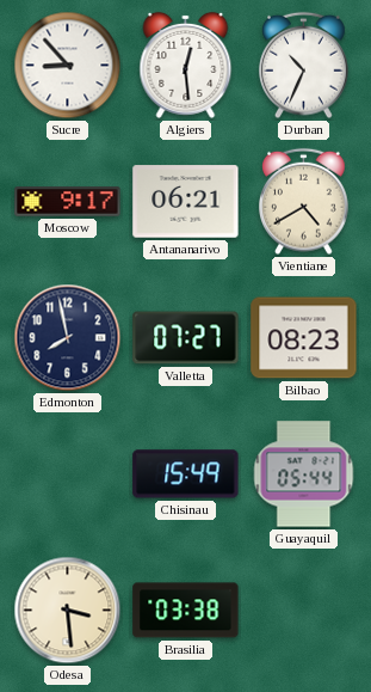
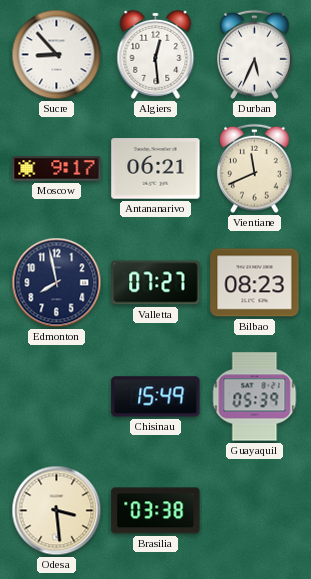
Durban: 10:34 -> 5:34
Vientiane: 4:40 -> 11:41
Guayaquil: 05:44 -> 05:39
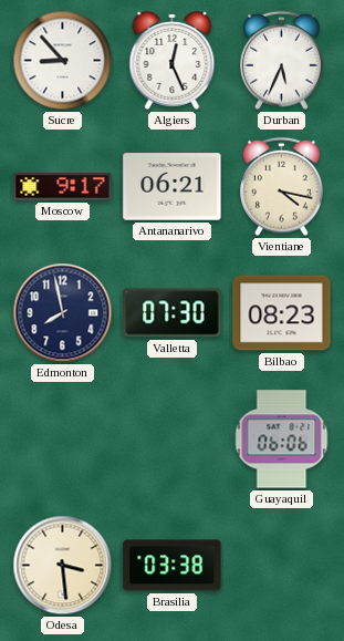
Algiers: 12:29 -> 12:26
Vientiane: 11:41 -> 4:17
Valletta: 07:27 -> 07:30
Chisinau: 15:49 -> none
Guayaquil: 05:39 -> 06:06
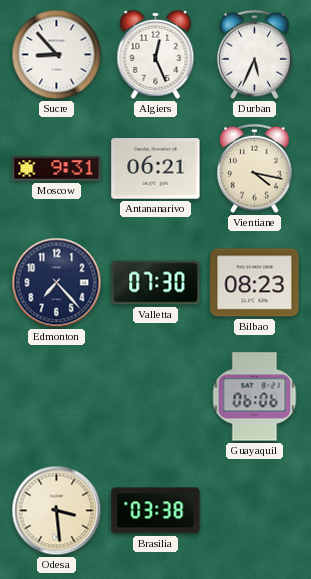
Moscow: 9:17 -> 9:31
Edmonton: 7:58 -> 7:23
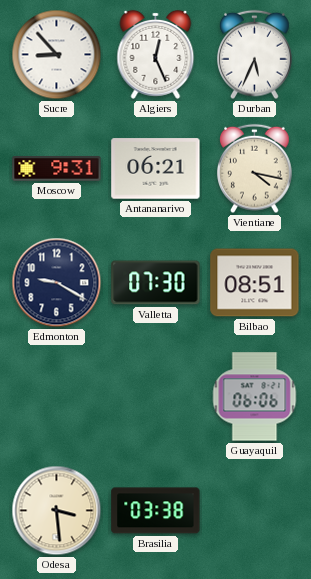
Edmonton: 7:23 -> 9:20
Bilbao: 08:23 -> 08:51
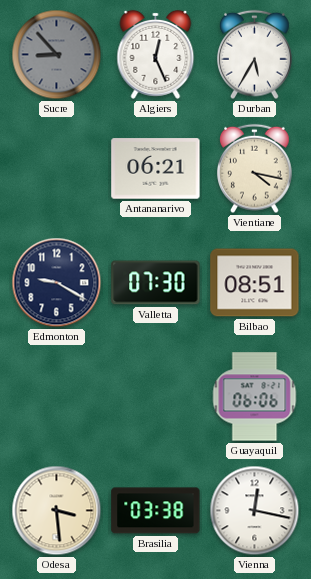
Sucre dial: white -> grey
Durban: 5:34 -> 5:35
Moscow: 9:31 -> none
Vienna: none -> 12:17
